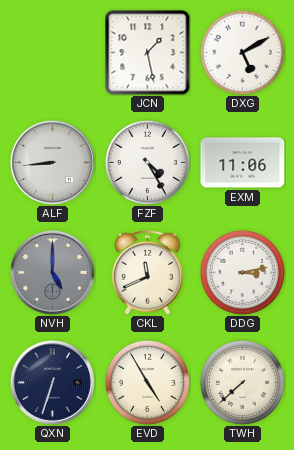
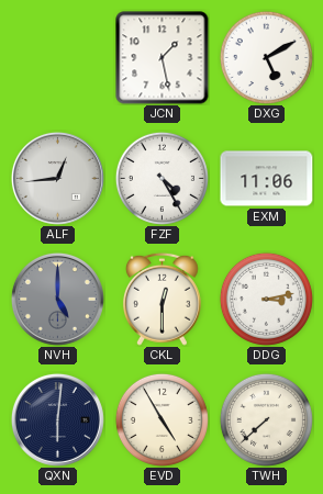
ALF: 8:44 -> 12:44
CKL: 11:41 -> 12:30
QXN: 6:33 -> 6:01
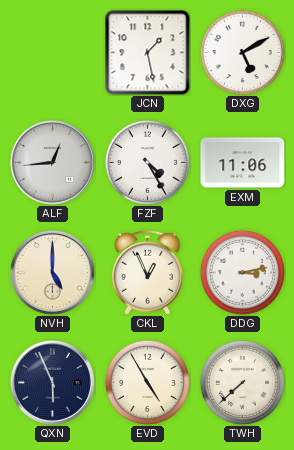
NVH dial: grey -> cream
CKL: 12:30 -> 12:56
QXN: 6:01 -> 5:56
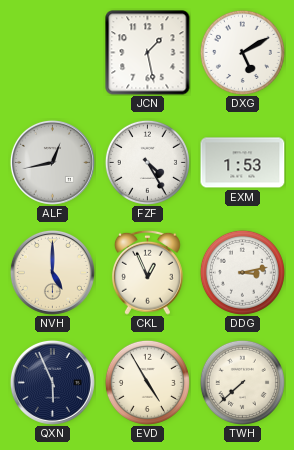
ALF: 12:44 -> 12:43
EXM: 11:06 -> 1:53
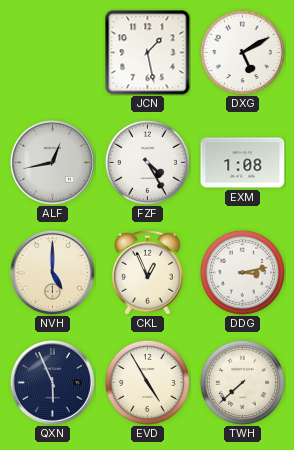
EXM: 1:53 -> 1:08
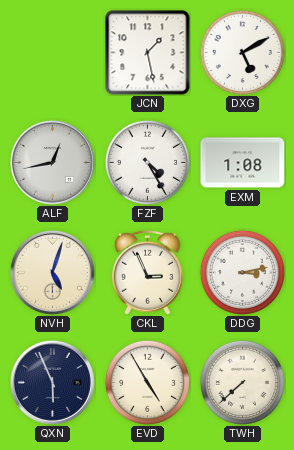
NVH: 5:00 -> 5:03
CKL: 12:56 -> 2:56
